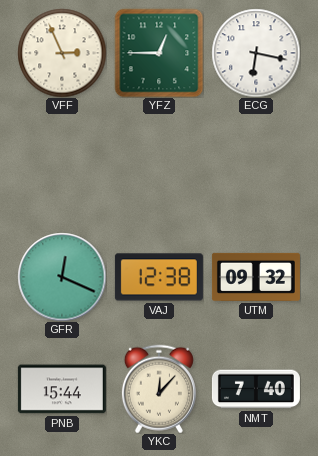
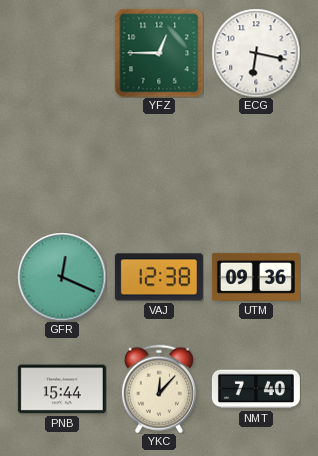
VFF: 2:56 -> none
UTM: 09:32 -> 09:36
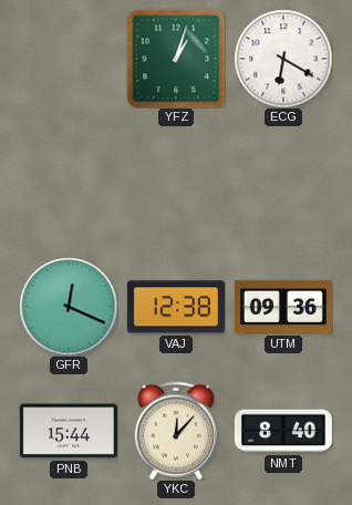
YFZ: 12:45 -> 1:03
ECG: 6:17 -> 6:20
NMT: 7:40 -> 8:40
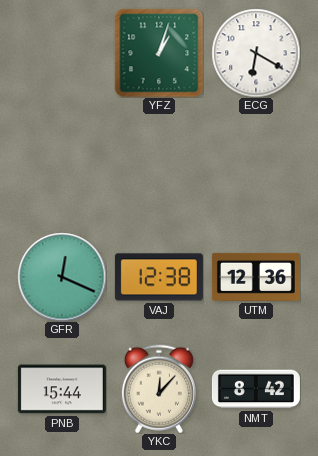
UTM: 09:36 -> 12:36
NMT: 8:40 -> 8:42
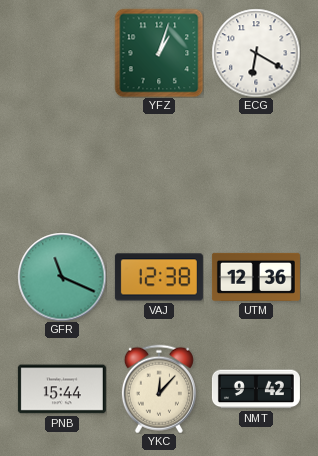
GFR: 12:19 -> 11:19
NMT: 8:42 -> 9:42
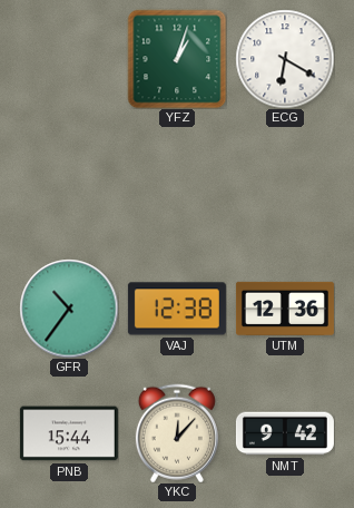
GFR: 11:19 -> 10:36
